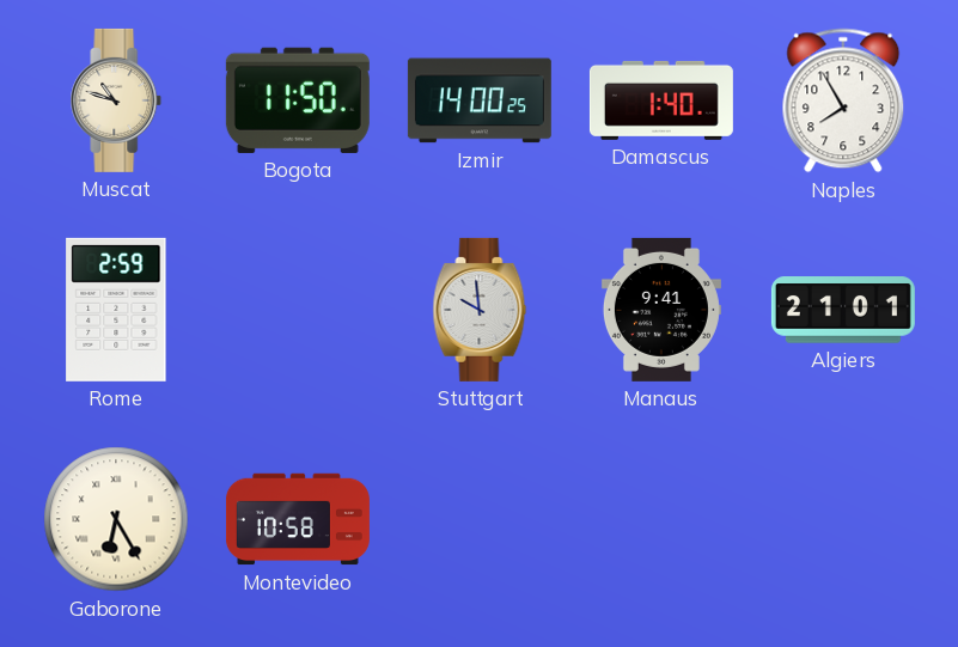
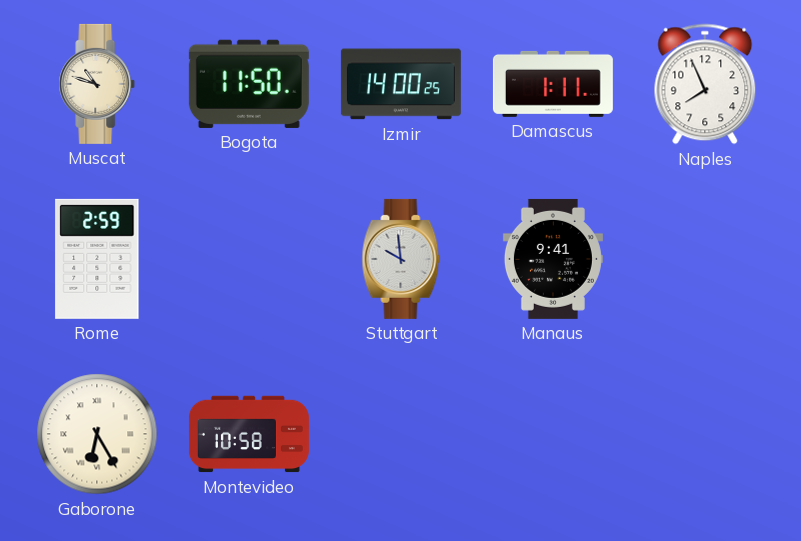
Damascus: 1:40 -> 1:11
Naples: 7:55 -> 7:56
Algiers: 21:01 -> none
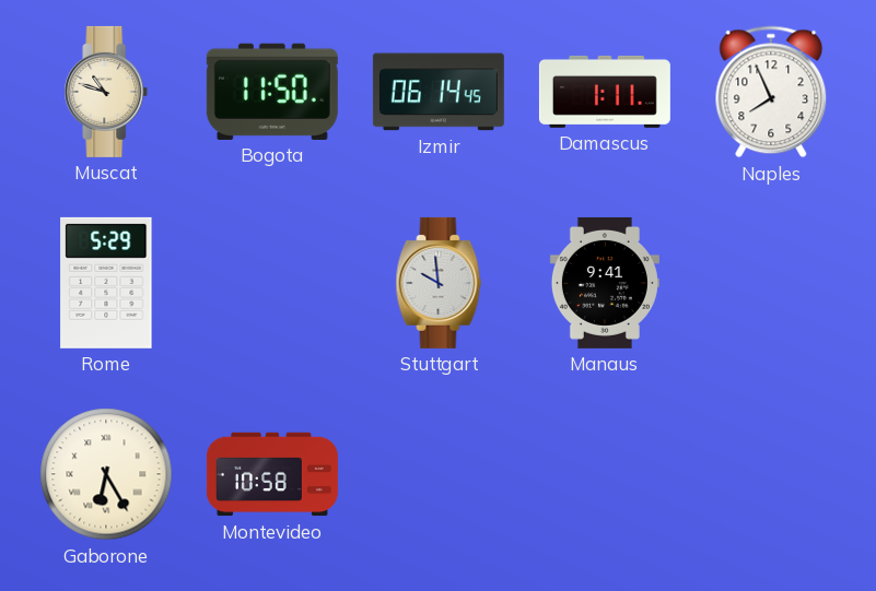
Izmir: 14:00 -> 06:14
Rome: 2:59 -> 5:29
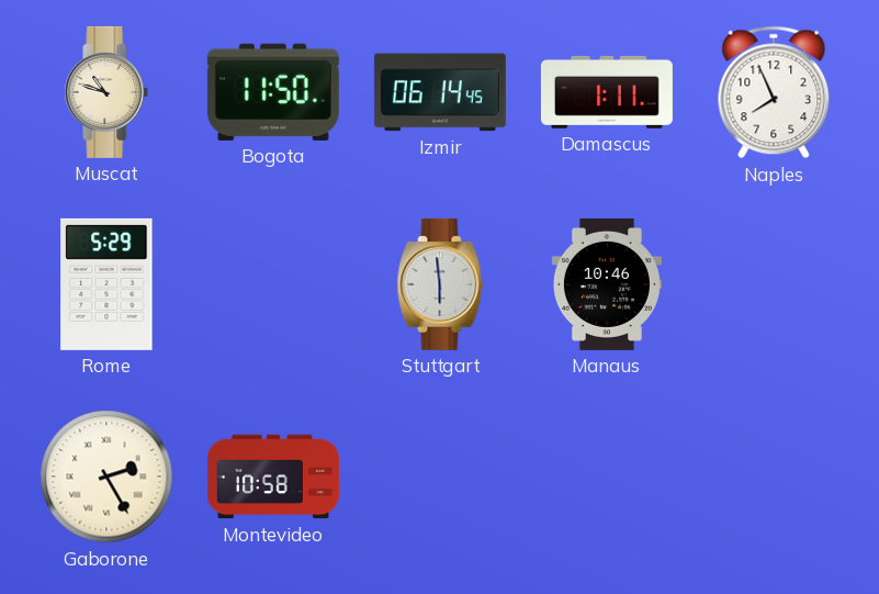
Stuttgart: 9:59 -> 5:59
Manaus: 9:41 -> 10:46
Gaborone: 6:25 -> 2:25
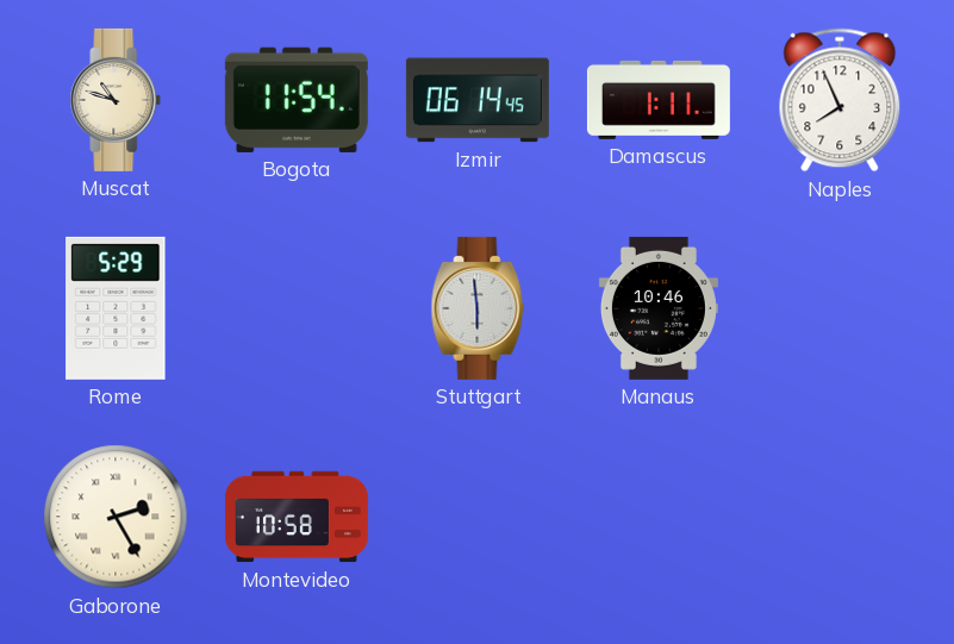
Bogota: 11:50 -> 11:54
